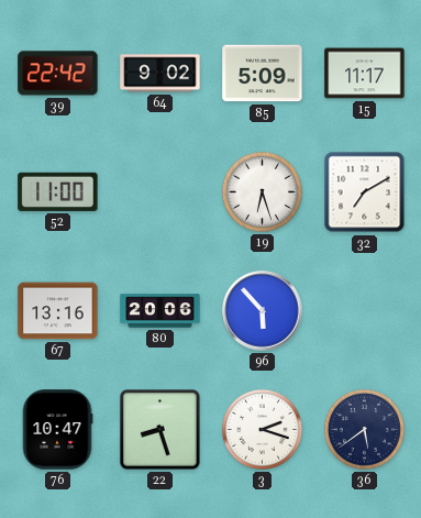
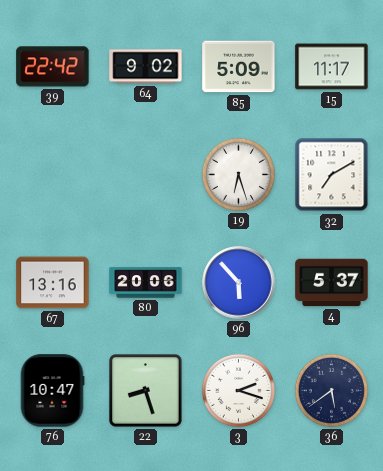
52: 11:00 -> none
4: none -> 5:37
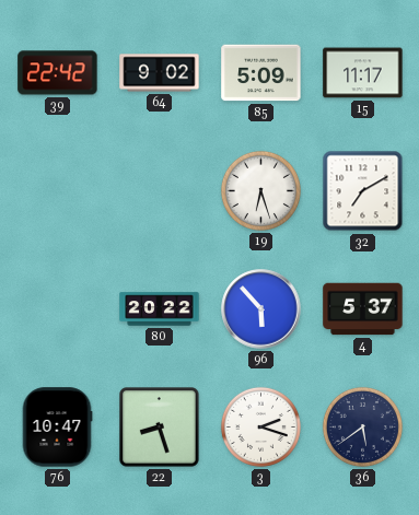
67: 13:16 -> none
80: 20:06 -> 20:22
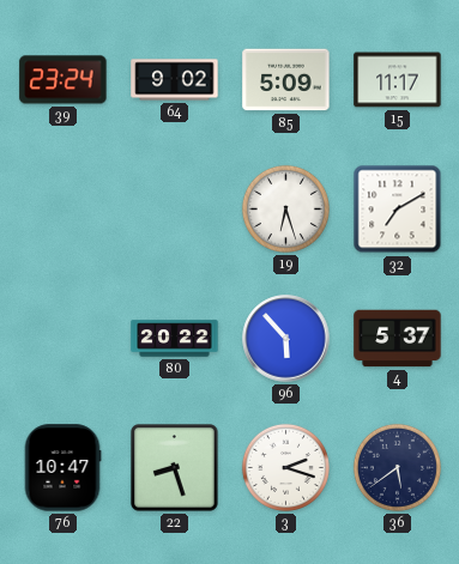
39: 22:42 -> 23:24
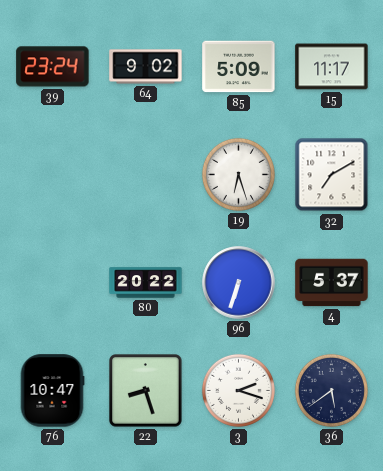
96: 5:53 -> 6:33
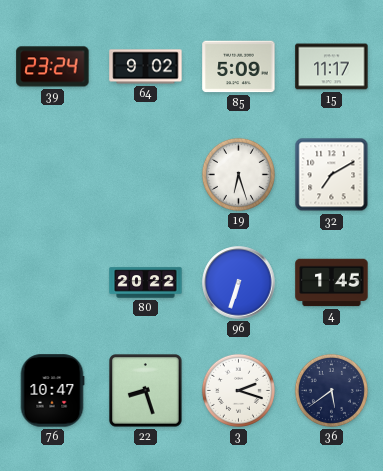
4: 5:37 -> 1:45
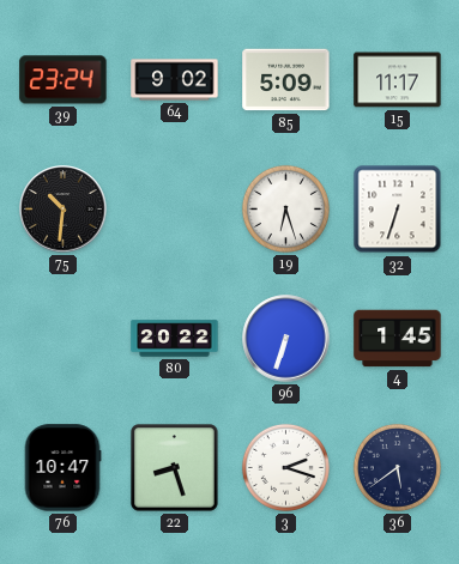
75: none -> 10:31
32: 7:10 -> 6:33
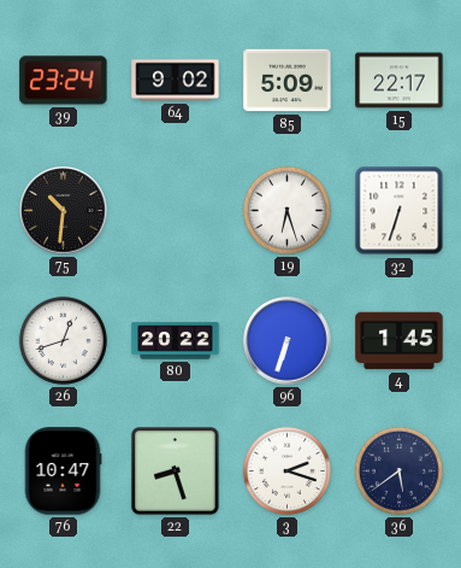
15: 11:17 -> 22:17
26: none -> 12:42
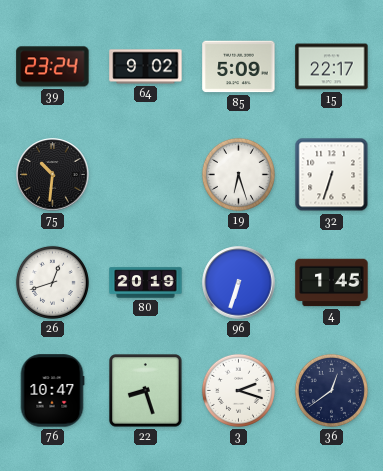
80: 20:22 -> 20:19
36: 5:39 -> 12:39
